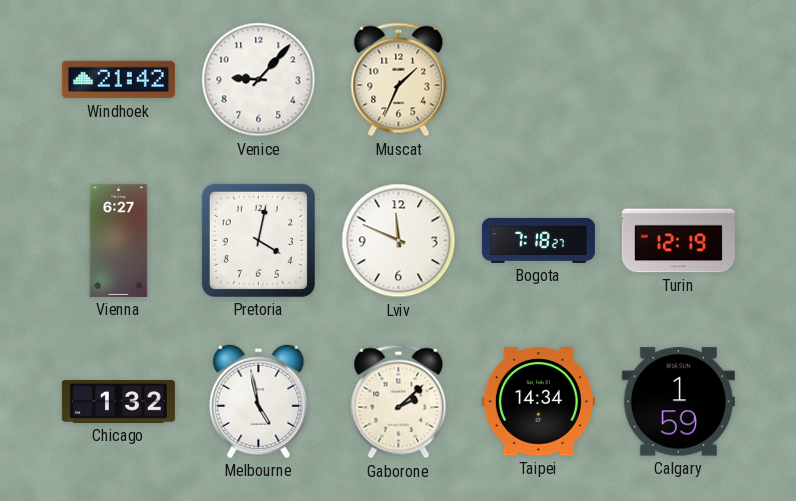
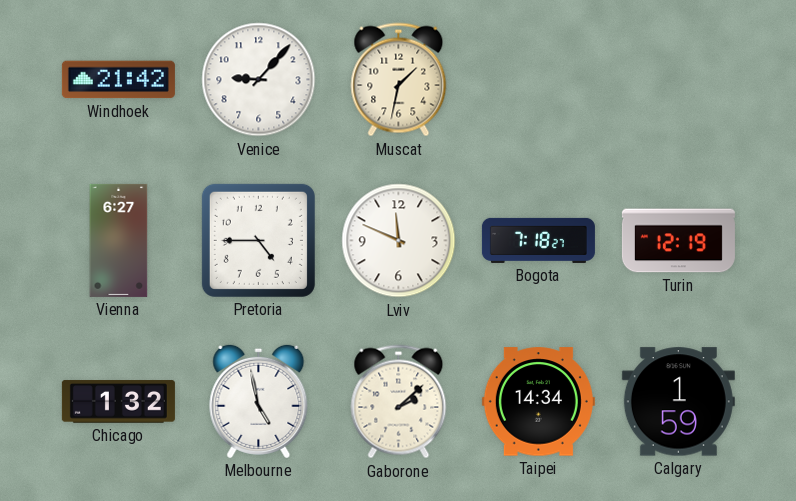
Muscat: 1:34 -> 1:32
Pretoria: 4:02 -> 4:45
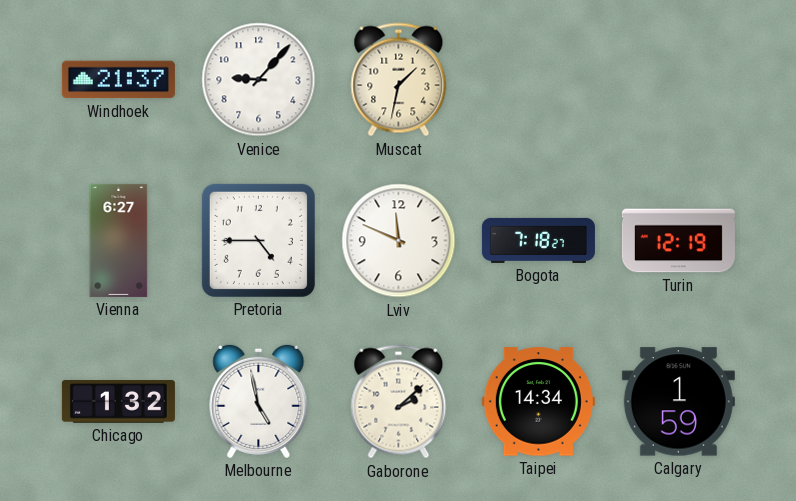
Windhoek: 21:42 -> 21:37
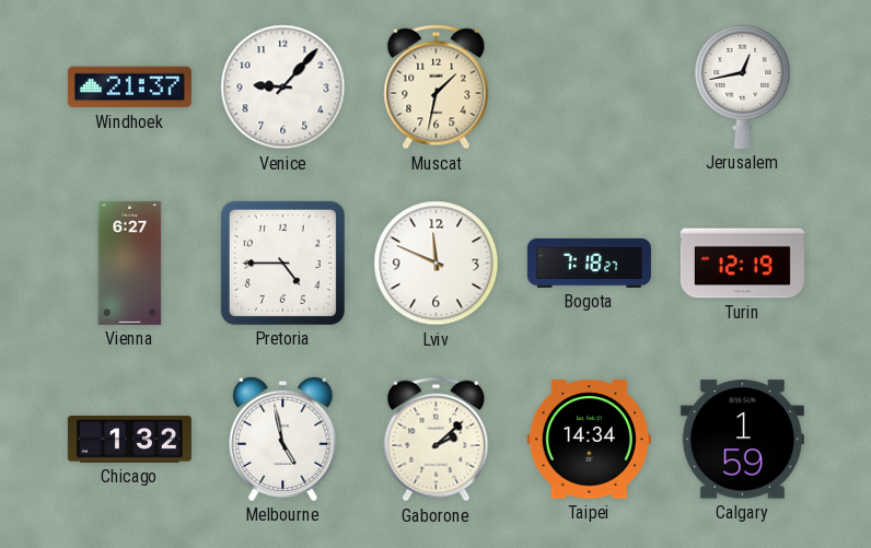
Jerusalem: none -> 12:43
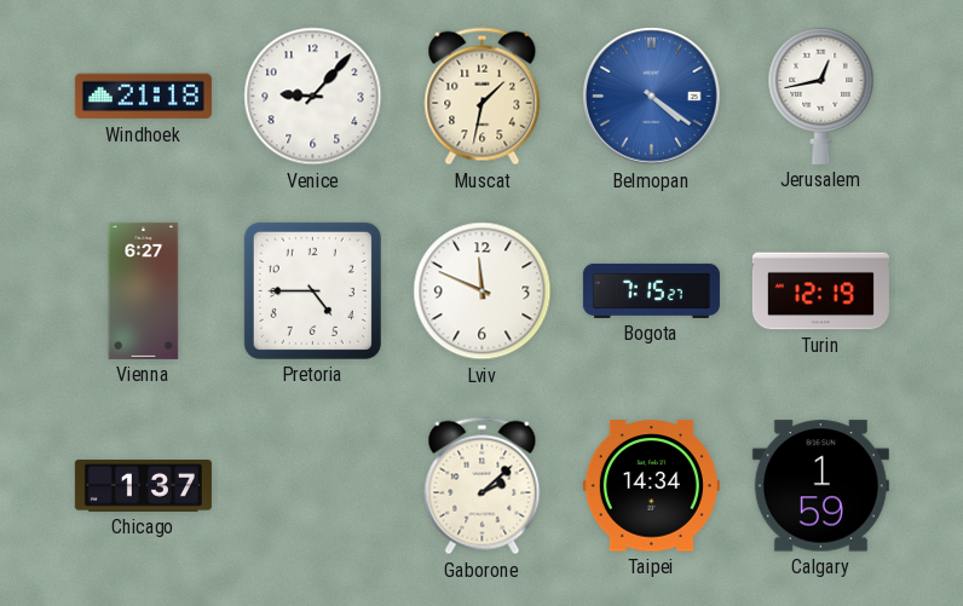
Windhoek: 21:37 -> 21:18
Belmopan: none -> 4:21
Bogota: 7:18 -> 7:15
Chicago: 1:32 -> 1:37
Melbourne: 4:58 -> none
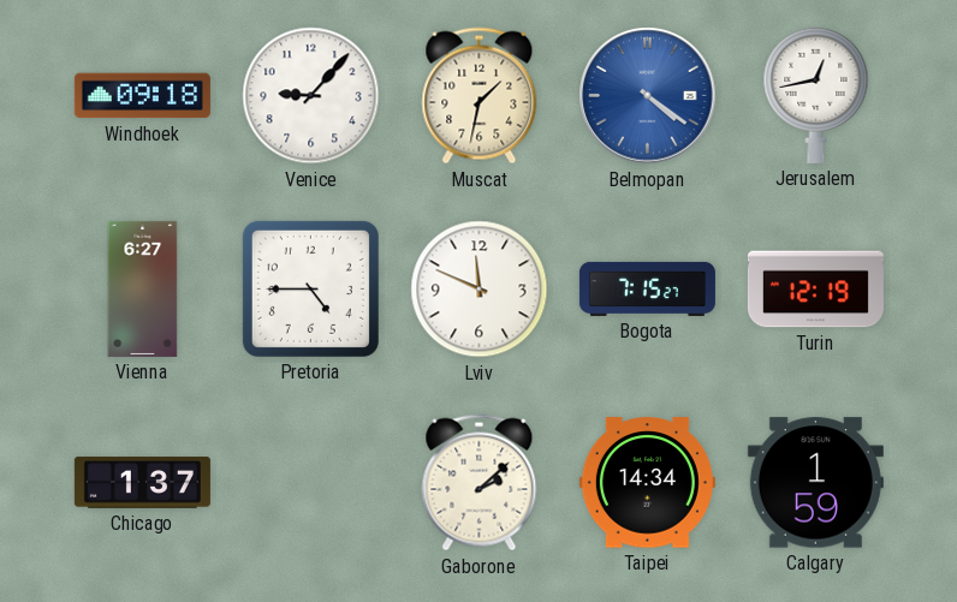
Windhoek: 21:18 -> 09:18
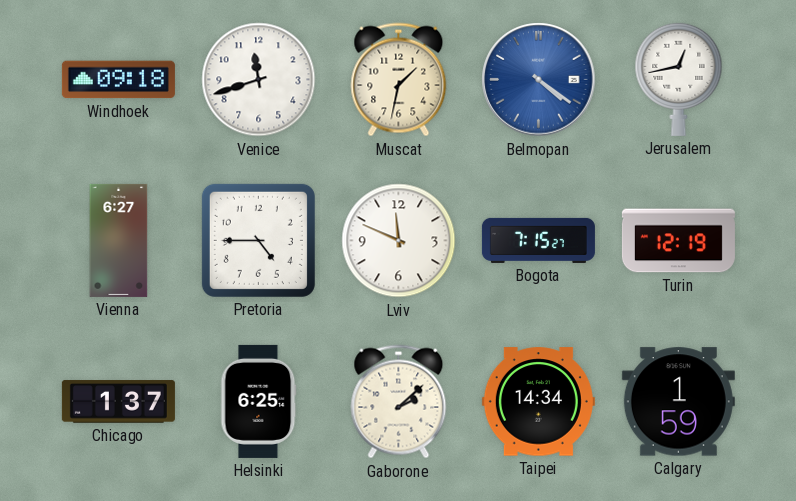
Venice: 9:07 -> 11:42
Helsinki: none -> 6:25
